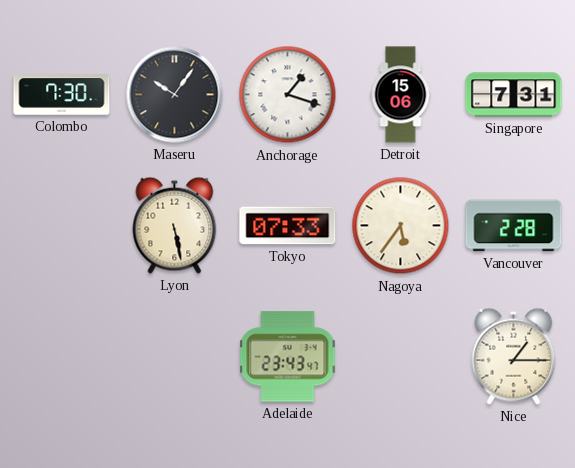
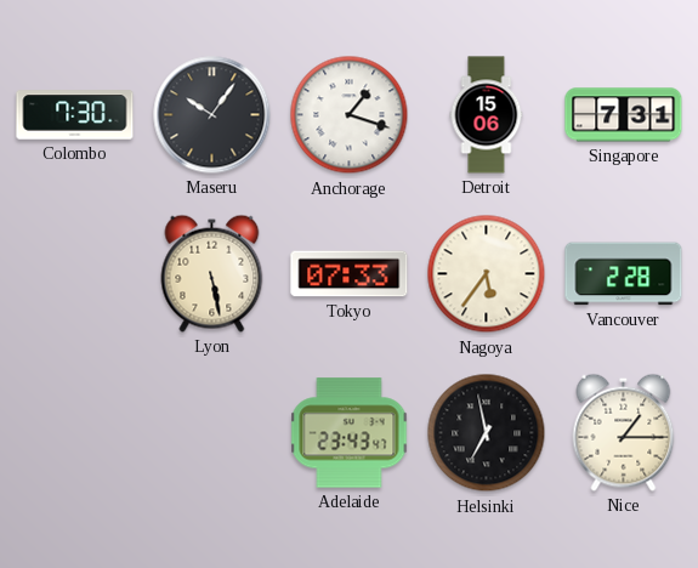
Helsinki: none -> 6:58
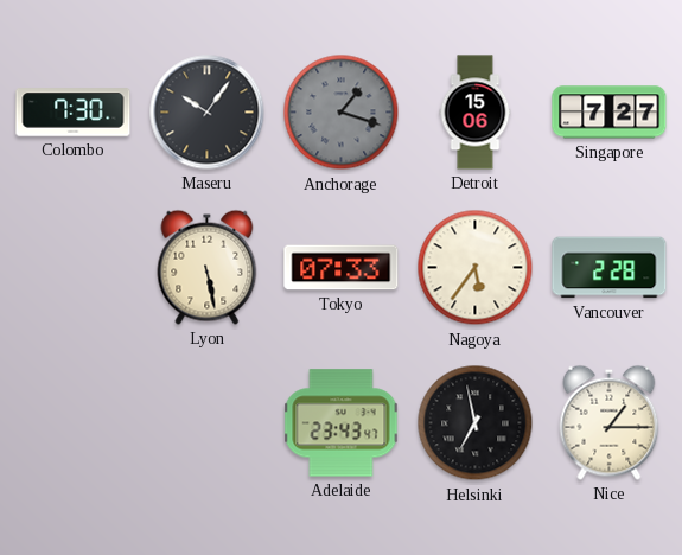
Anchorage dial: white -> grey
Singapore: 7:31 -> 7:27
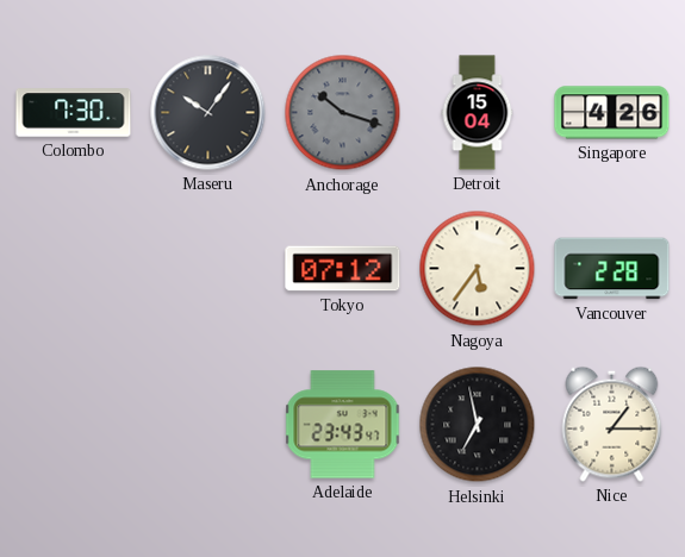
Anchorage: 1:18 -> 10:18
Detroit: 15:06 -> 15:04
Singapore: 7:27 -> 4:26
Lyon: 5:28 -> none
Tokyo: 07:33 -> 07:12
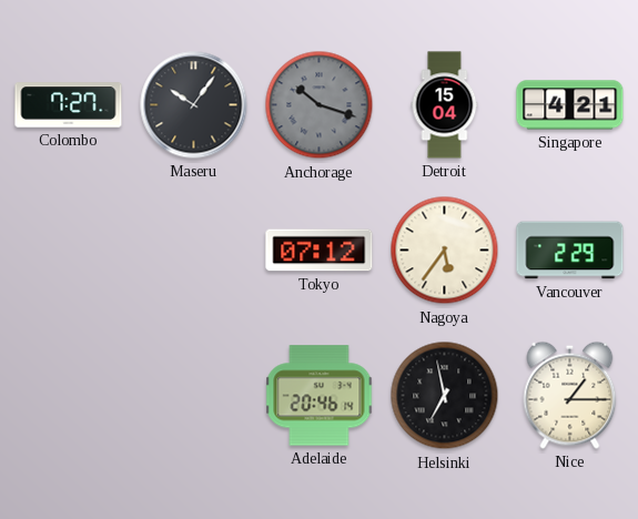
Colombo: 7:30 -> 7:27
Singapore: 4:26 -> 4:21
Vancouver: 2:28 -> 2:29
Adelaide: 23:43 -> 20:46
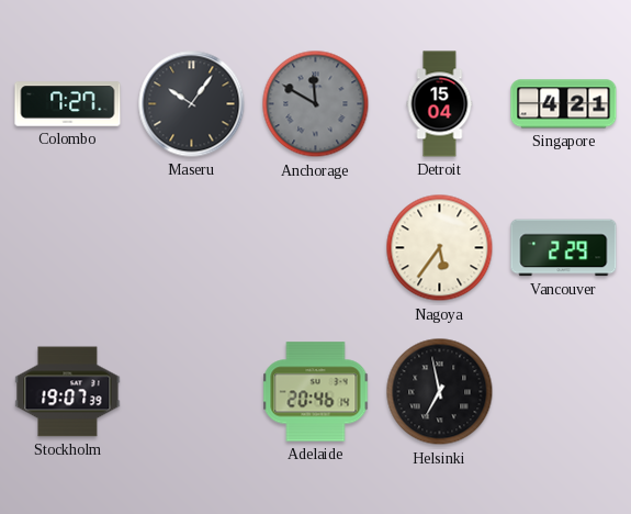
Anchorage: 10:18 -> 11:50
Tokyo: 07:12 -> none
Stockholm: none -> 19:07
Nice: 1:15 -> none
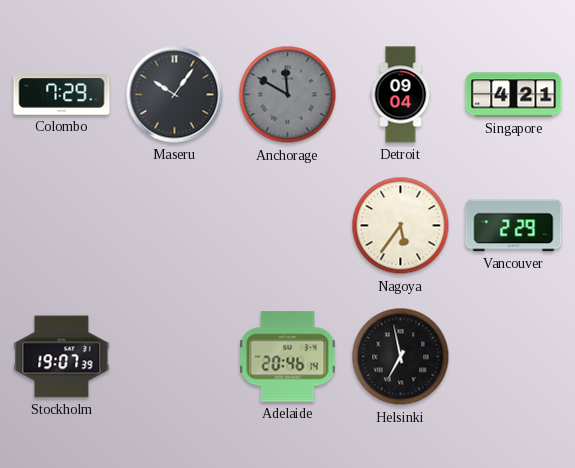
Colombo: 7:27 -> 7:29
Detroit: 15:04 -> 09:04
